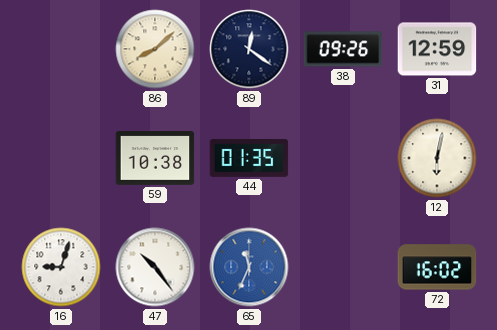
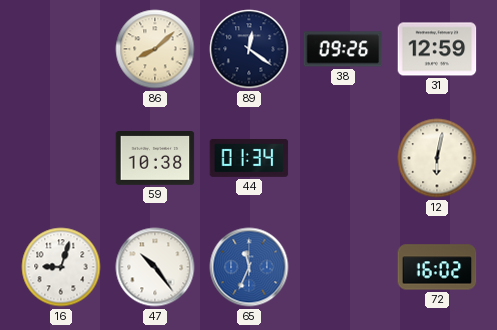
44: 01:35 -> 01:34
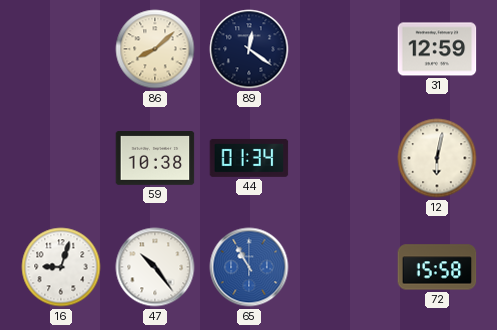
38: 09:26 -> none
65: 11:34 -> 10:55
72: 16:02 -> 15:58
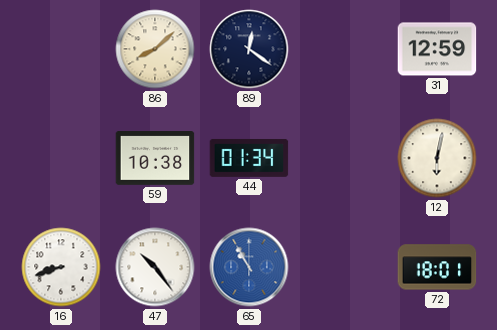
16: 9:03 -> 8:42
72: 15:58 -> 18:01
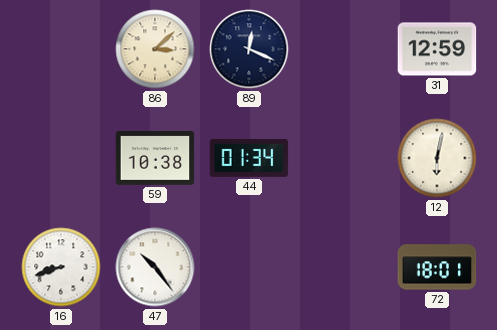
86: 8:08 -> 3:08
89: 12:21 -> 12:19
65: 10:55 -> none
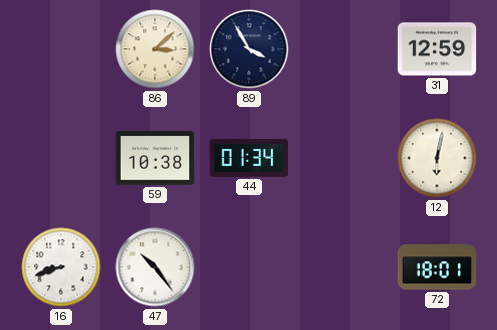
89: 12:19 -> 3:55
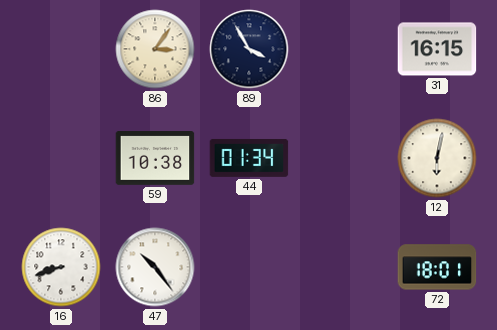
86: 3:08 -> 3:06
31: 12:59 -> 16:15
